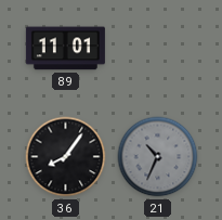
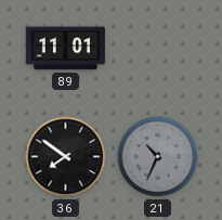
36: 8:06 -> 7:51
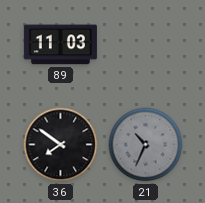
89: 11:01 -> 11:03
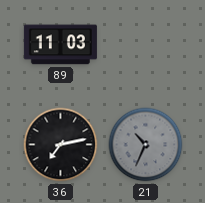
36: 7:51 -> 7:13
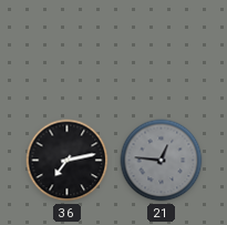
89: 11:03 -> none
21: 10:34 -> 12:46
